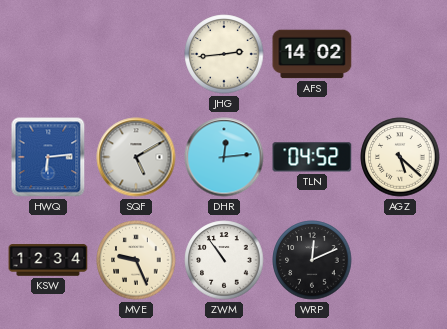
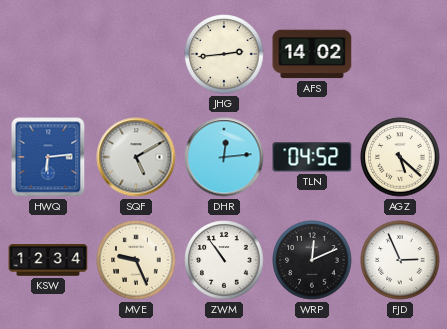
FJD: none -> 2:56
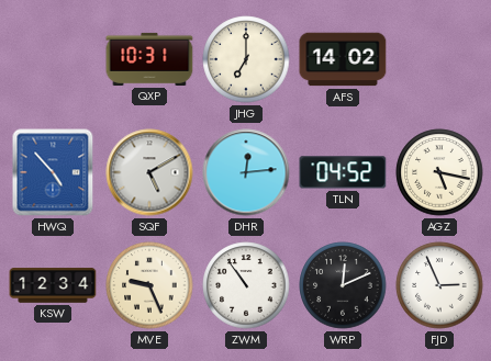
QXP: none -> 10:31
JHG: 2:44 -> 7:00
HWQ: 6:14 -> 4:53
AGZ: 5:22 -> 5:17
